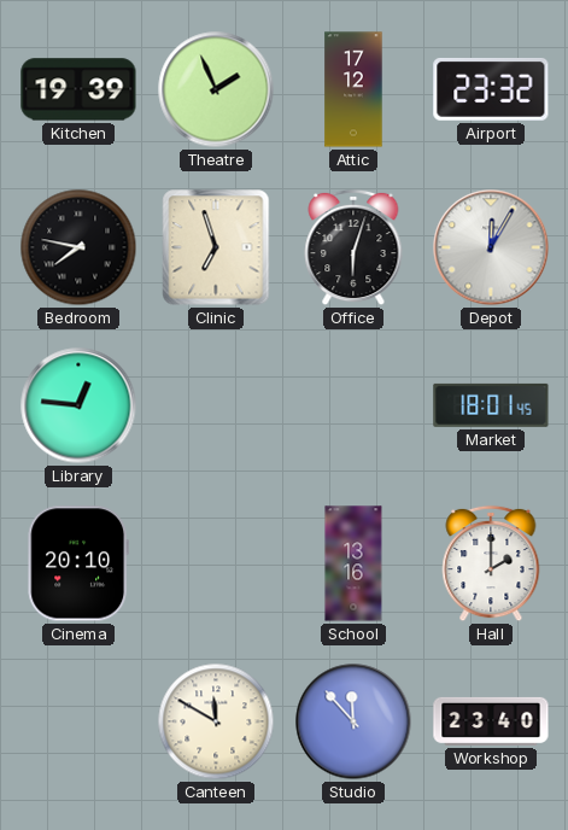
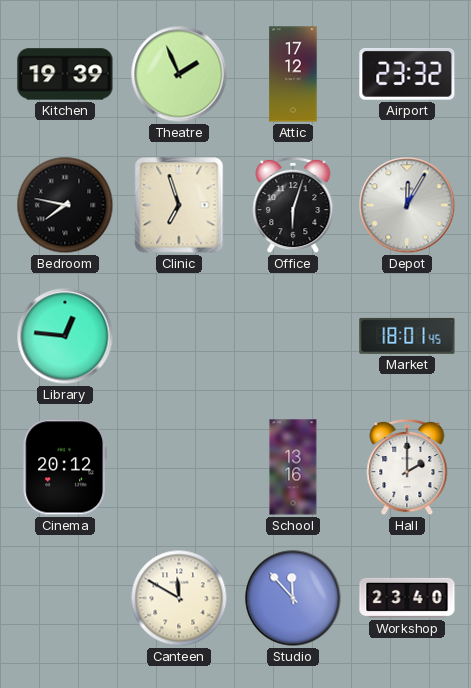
Cinema: 20:10 -> 20:12
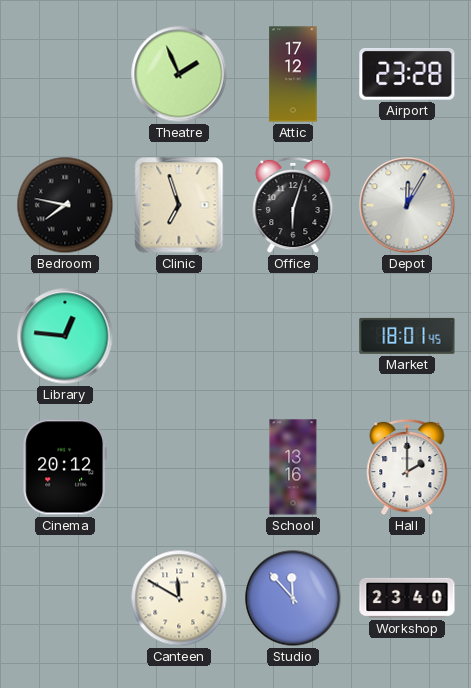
Kitchen: 19:39 -> none
Airport: 23:32 -> 23:28
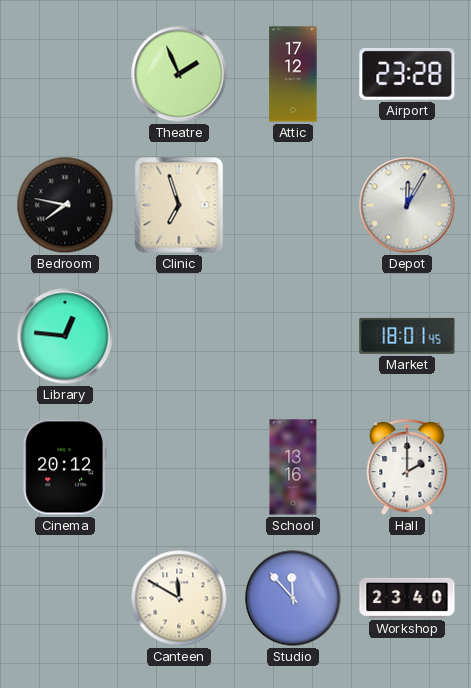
Office: 6:03 -> none
